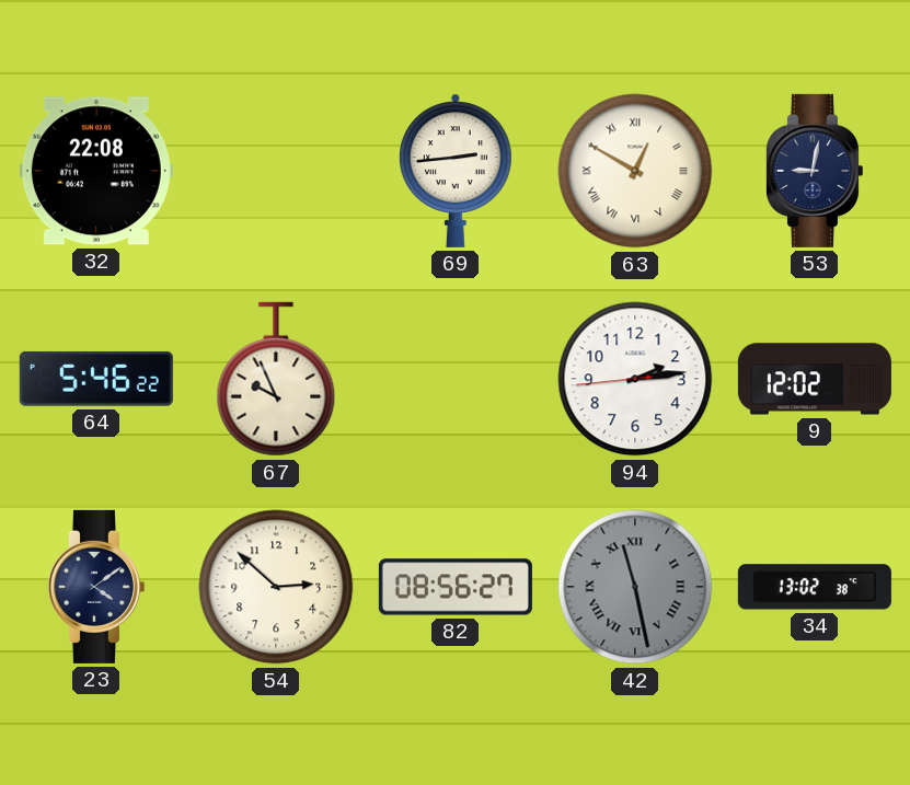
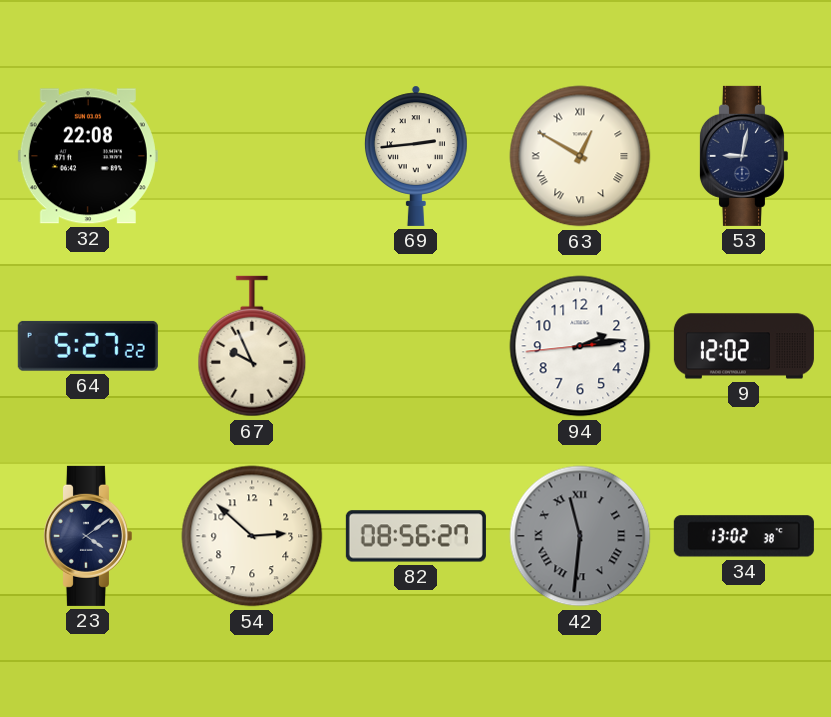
64: 5:46 -> 5:27
42: 11:28 -> 11:31
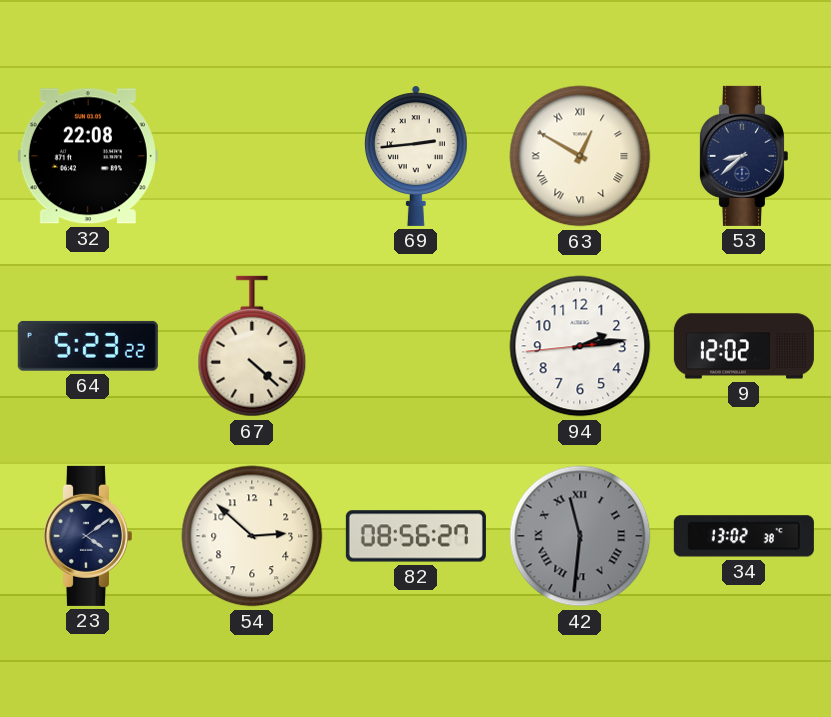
53: 9:02 -> 8:38
64: 5:27 -> 5:23
67: 9:56 -> 4:22
